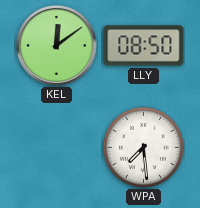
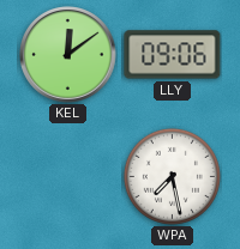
LLY: 08:50 -> 09:06
WPA: 7:29 -> 7:28
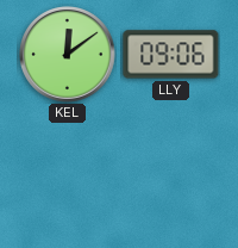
WPA: 7:28 -> none
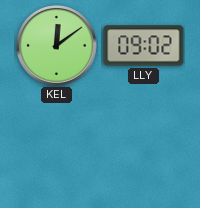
LLY: 09:06 -> 09:02
